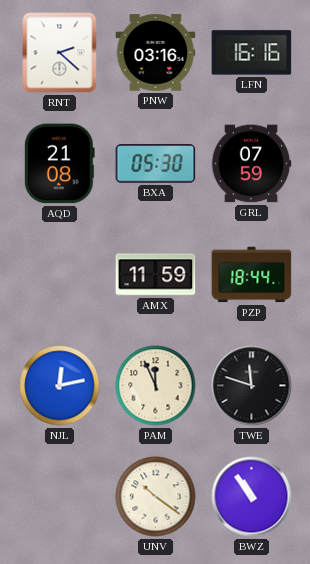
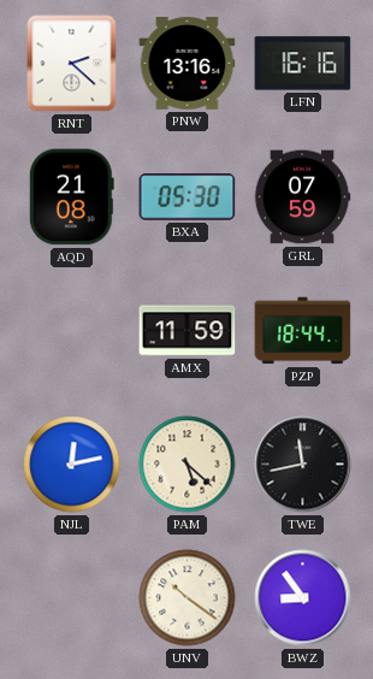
PNW: 03:16 -> 13:16
PAM: 11:56 -> 5:22
TWE: 11:48 -> 11:43
BWZ: 10:54 -> 8:54
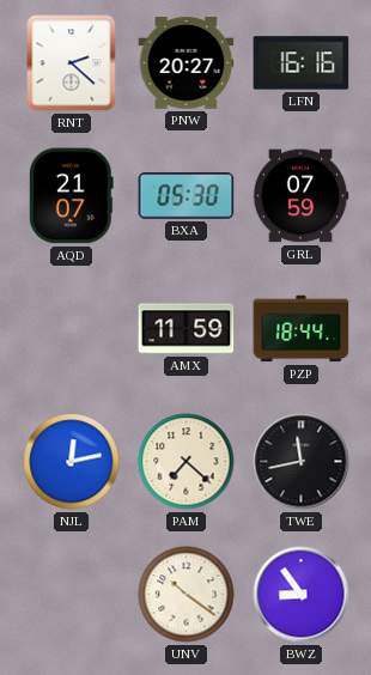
PNW: 13:16 -> 20:27
AQD: 21:08 -> 21:07
PAM: 5:22 -> 7:22
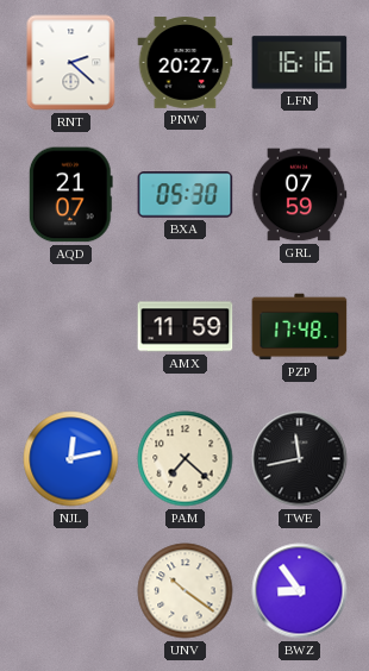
PZP: 18:44 -> 17:48
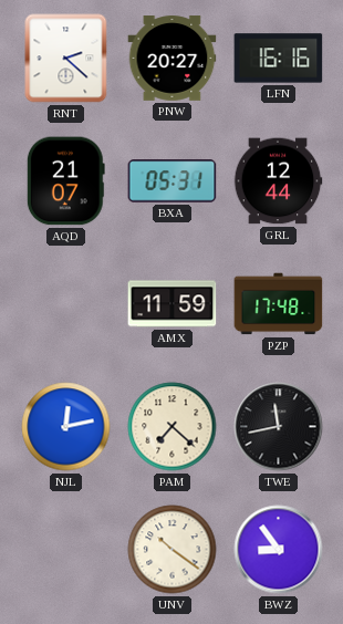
BXA: 05:30 -> 05:31
GRL: 07:59 -> 12:44
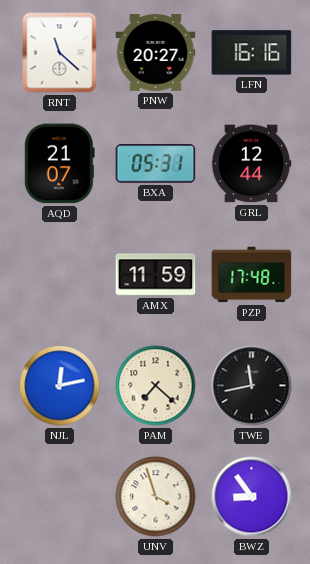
RNT: 2:22 -> 11:22
UNV: 10:21 -> 3:57
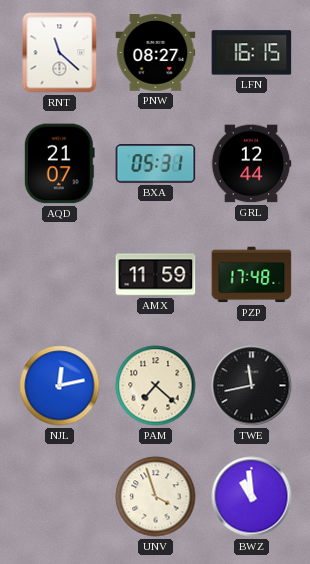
PNW: 20:27 -> 08:27
LFN: 16:16 -> 16:15
BWZ: 8:54 -> 10:59
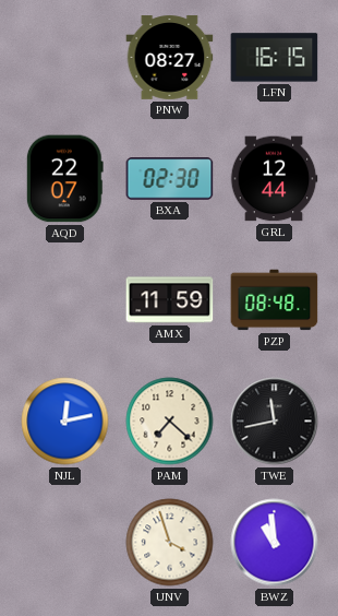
RNT: 11:22 -> none
AQD: 21:07 -> 22:07
BXA: 05:31 -> 02:30
PZP: 17:48 -> 08:48
